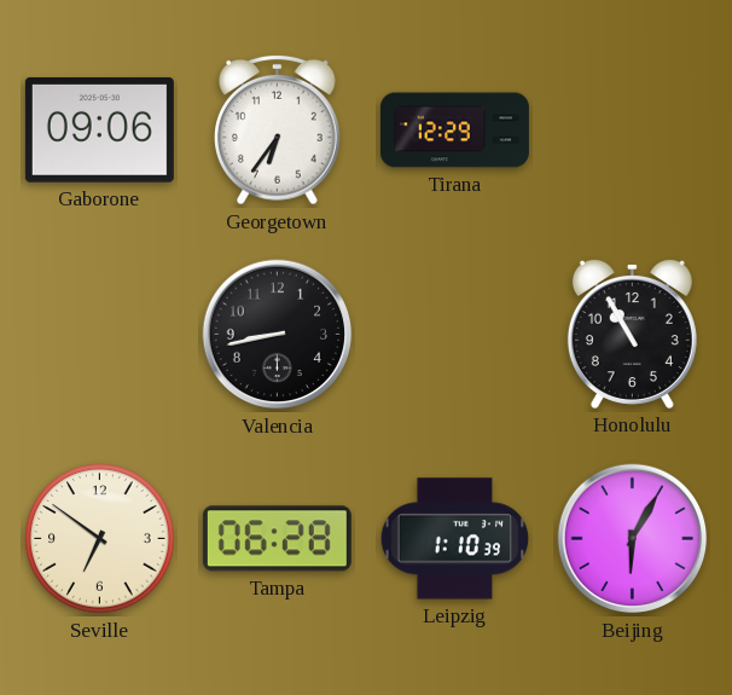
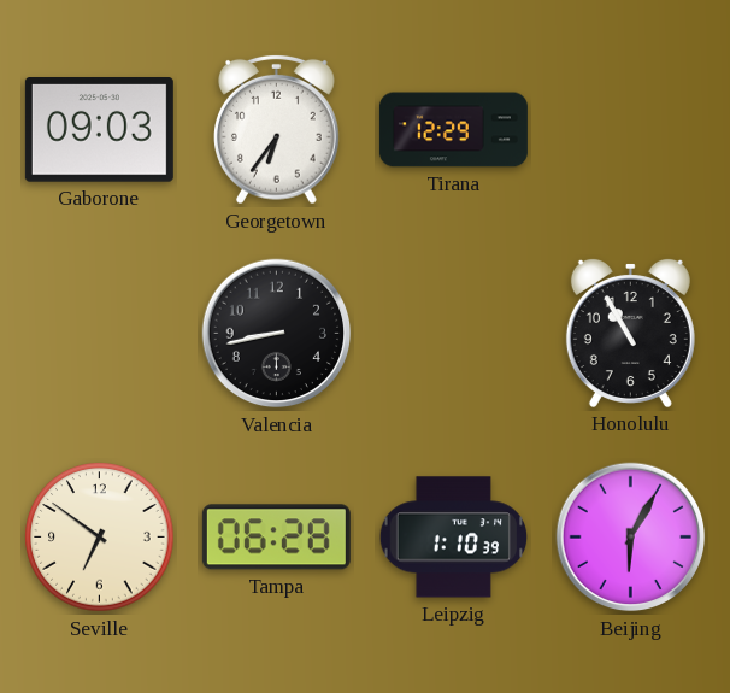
Gaborone: 09:06 -> 09:03
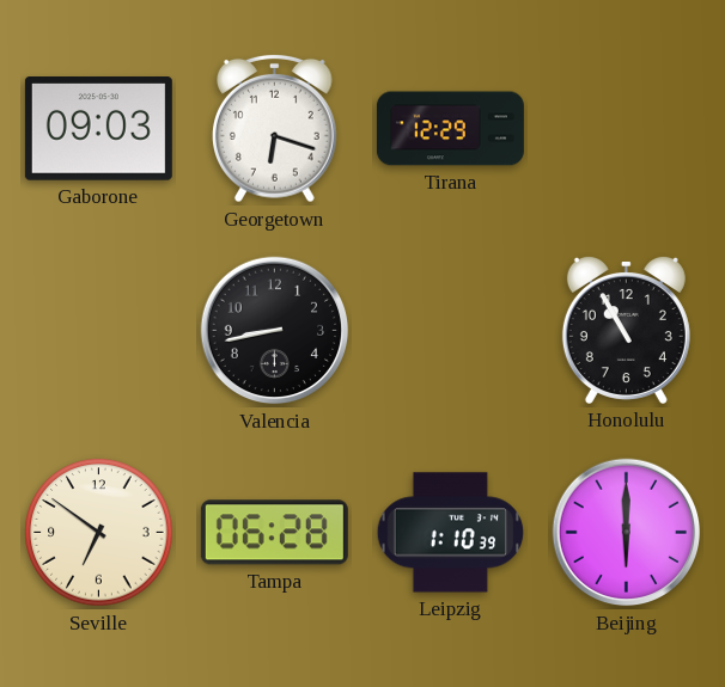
Georgetown: 6:36 -> 6:18
Beijing: 6:05 -> 6:00
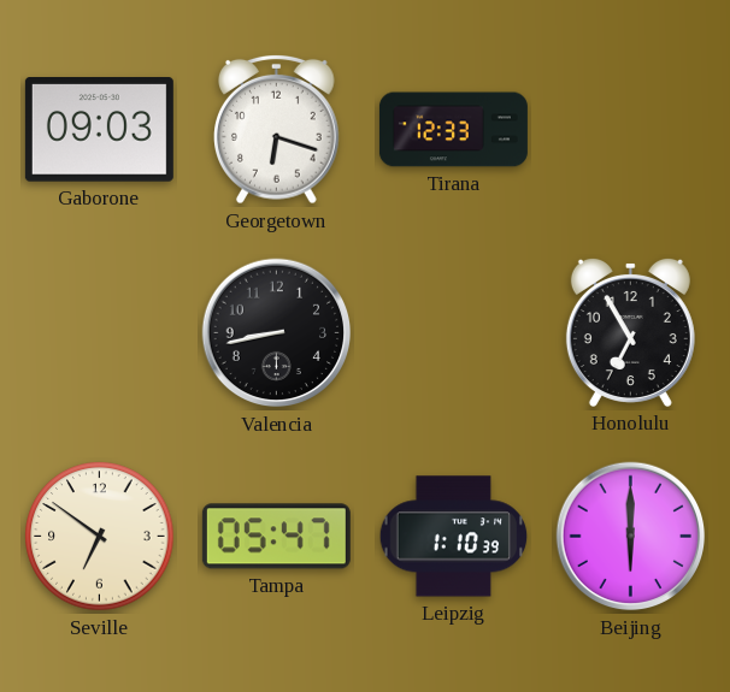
Tirana: 12:29 -> 12:33
Honolulu: 10:55 -> 6:55
Tampa: 06:28 -> 05:47
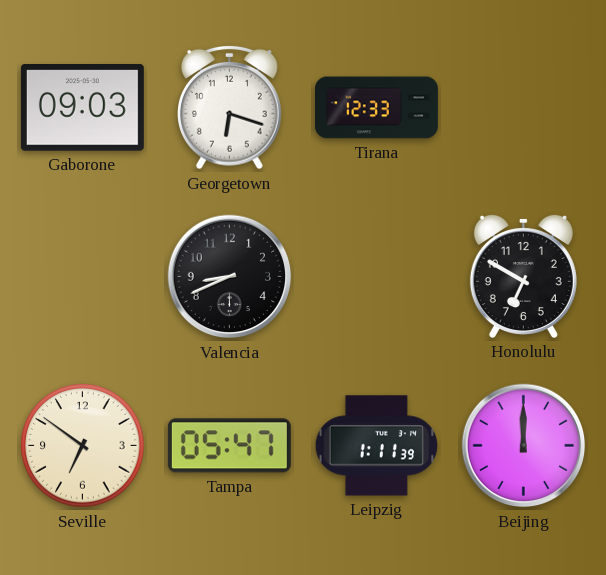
Valencia: 8:43 -> 8:41
Honolulu: 6:55 -> 6:50
Leipzig: 1:10 -> 1:11
Beijing: 6:00 -> 12:00
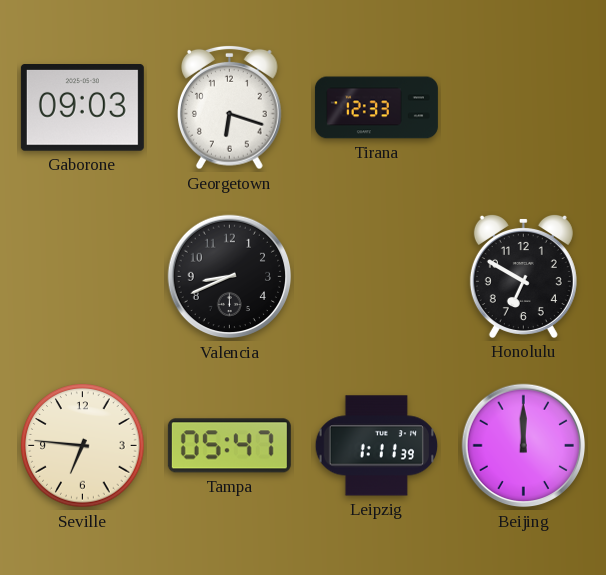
Seville: 6:51 -> 6:46
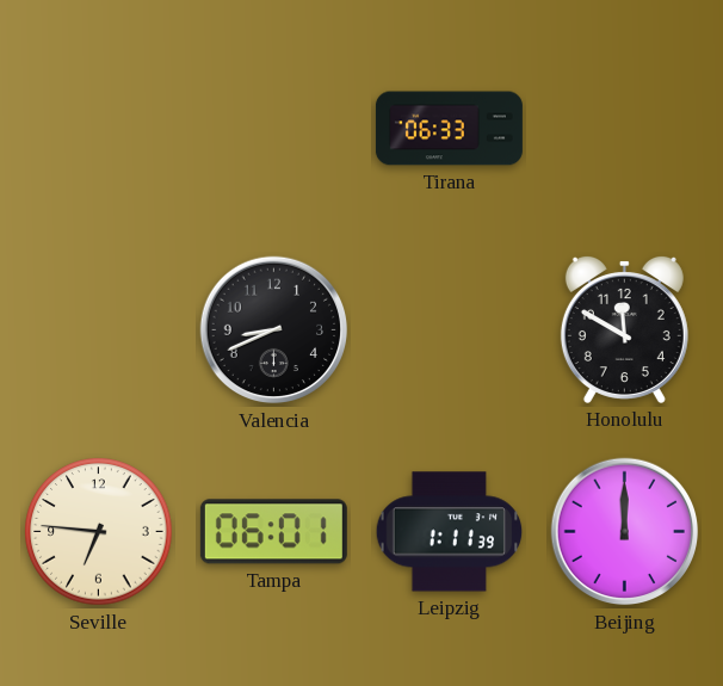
Gaborone: 09:03 -> none
Georgetown: 6:18 -> none
Tirana: 12:33 -> 06:33
Honolulu: 6:50 -> 11:50
Tampa: 05:47 -> 06:01
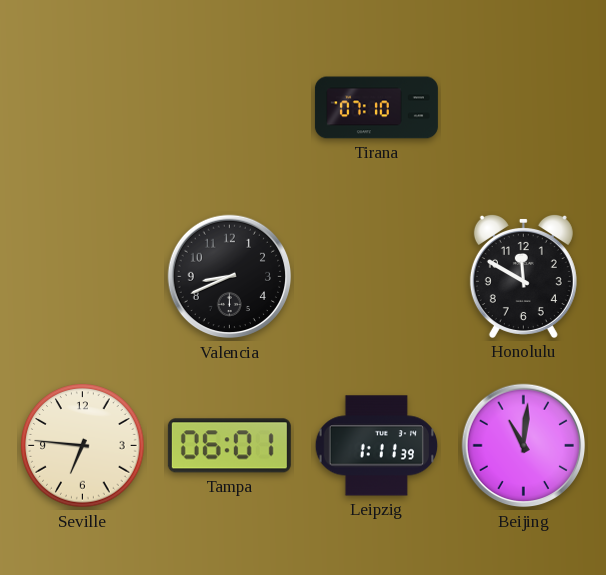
Tirana: 06:33 -> 07:10
Beijing: 12:00 -> 11:01
